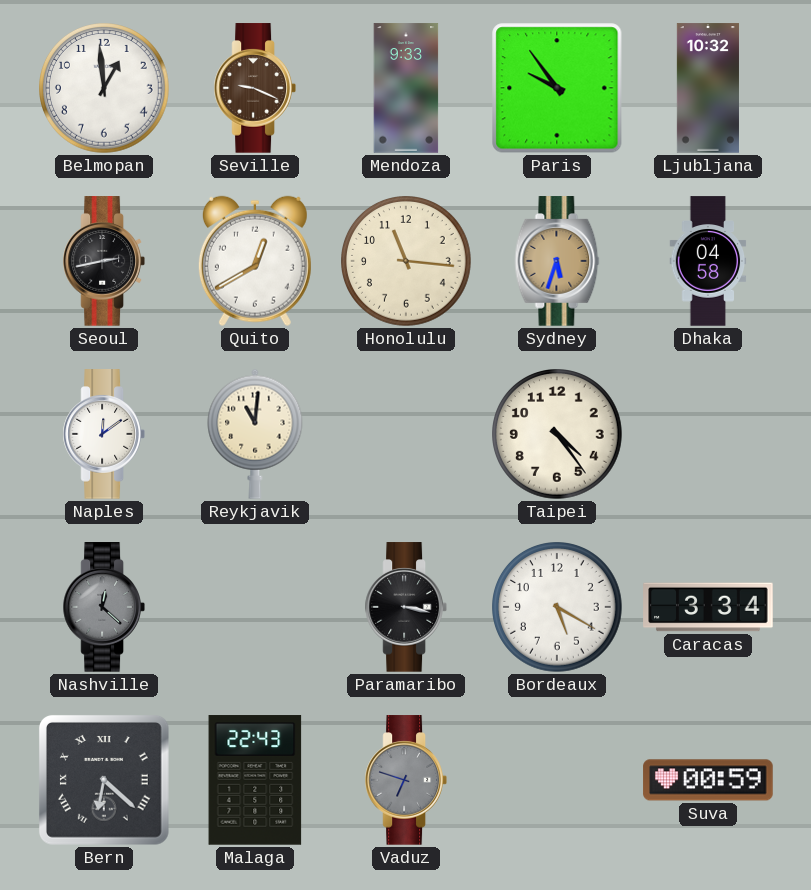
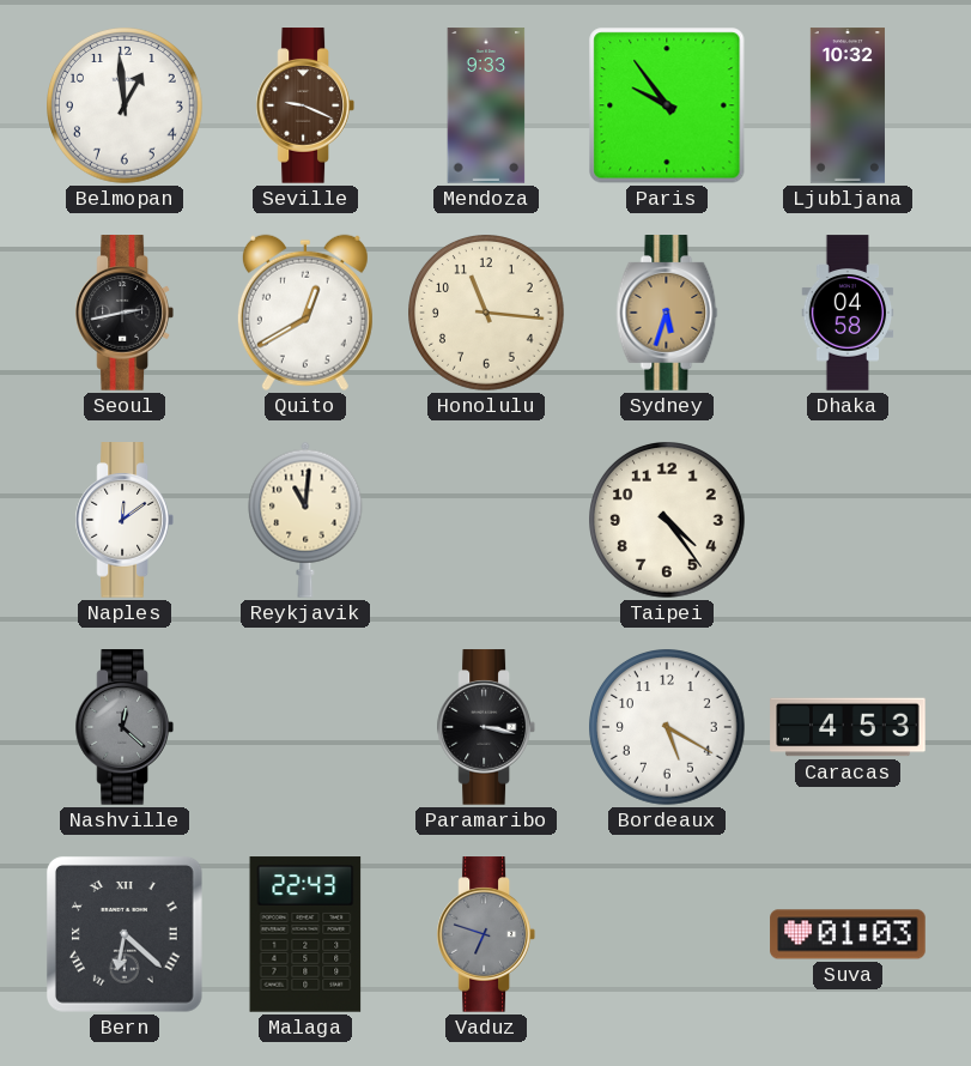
Caracas: 3:34 -> 4:53
Suva: 00:59 -> 01:03
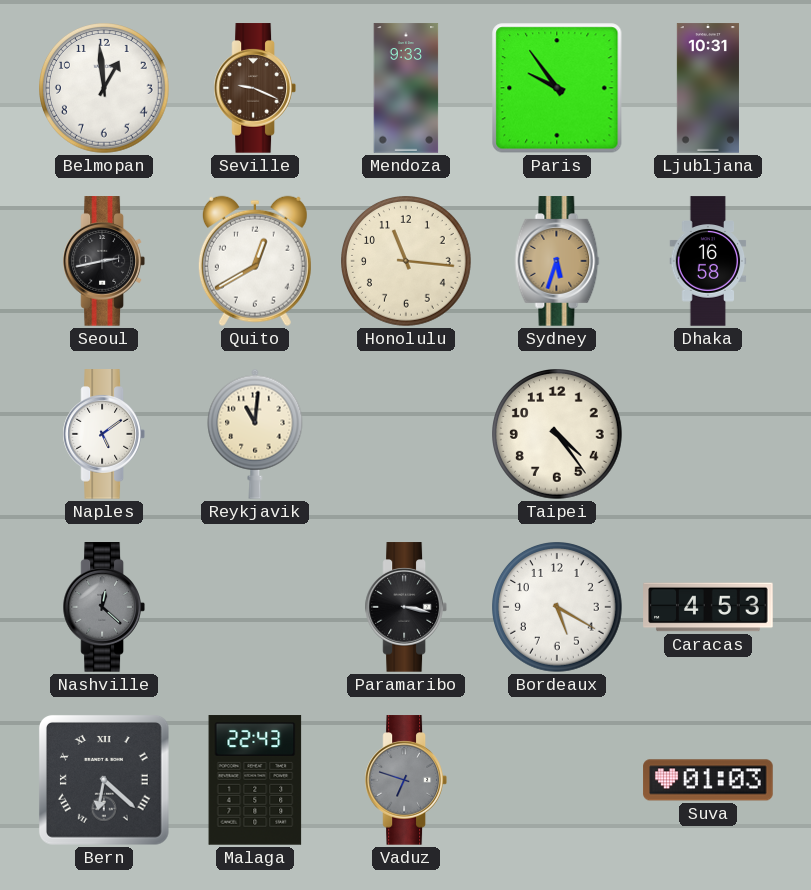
Ljubljana: 10:32 -> 10:31
Dhaka: 04:58 -> 16:58
Naples: 12:09 -> 5:09
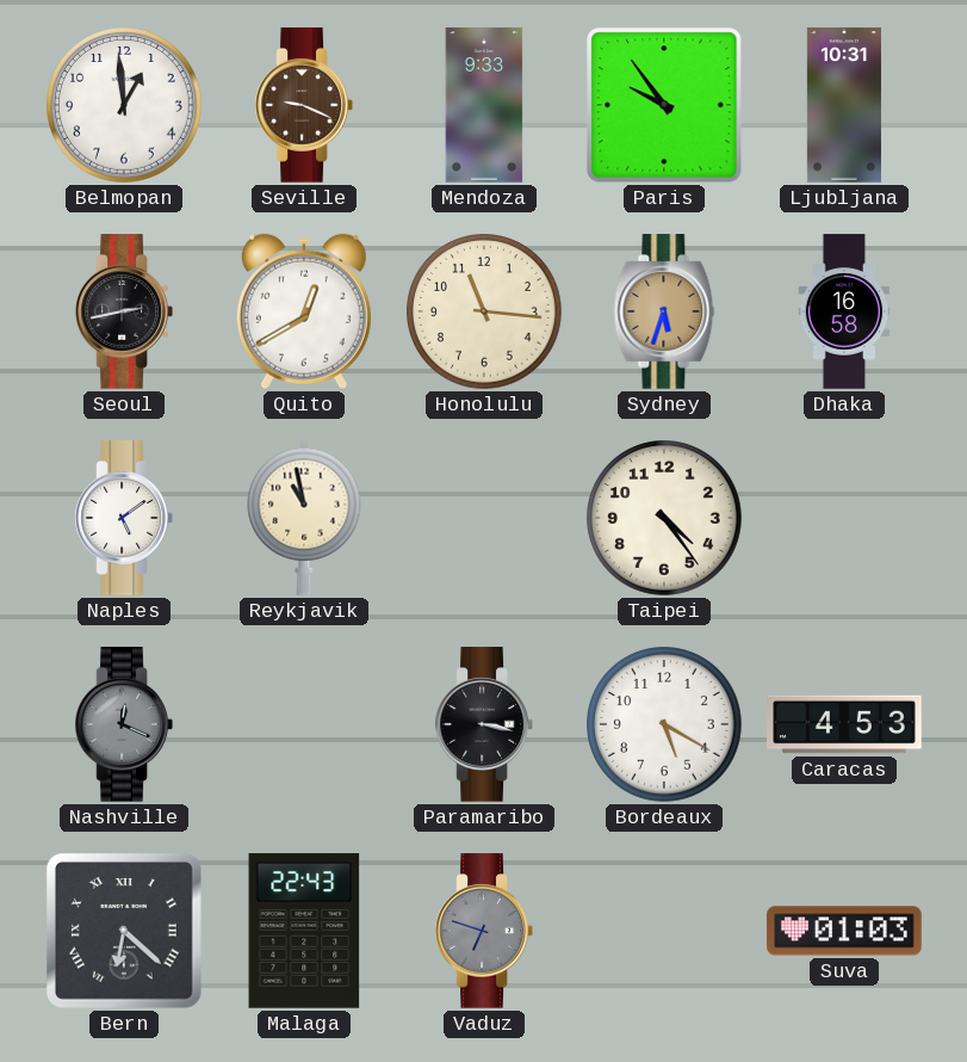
Reykjavik: 11:01 -> 10:58
Nashville: 12:22 -> 12:19
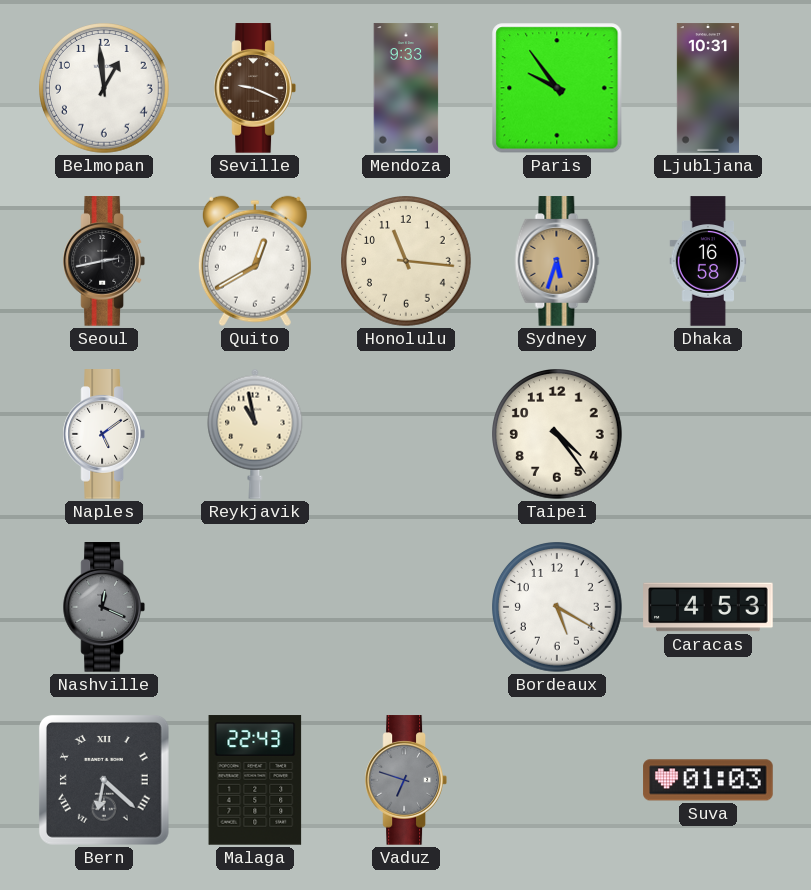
Paramaribo: 3:17 -> none
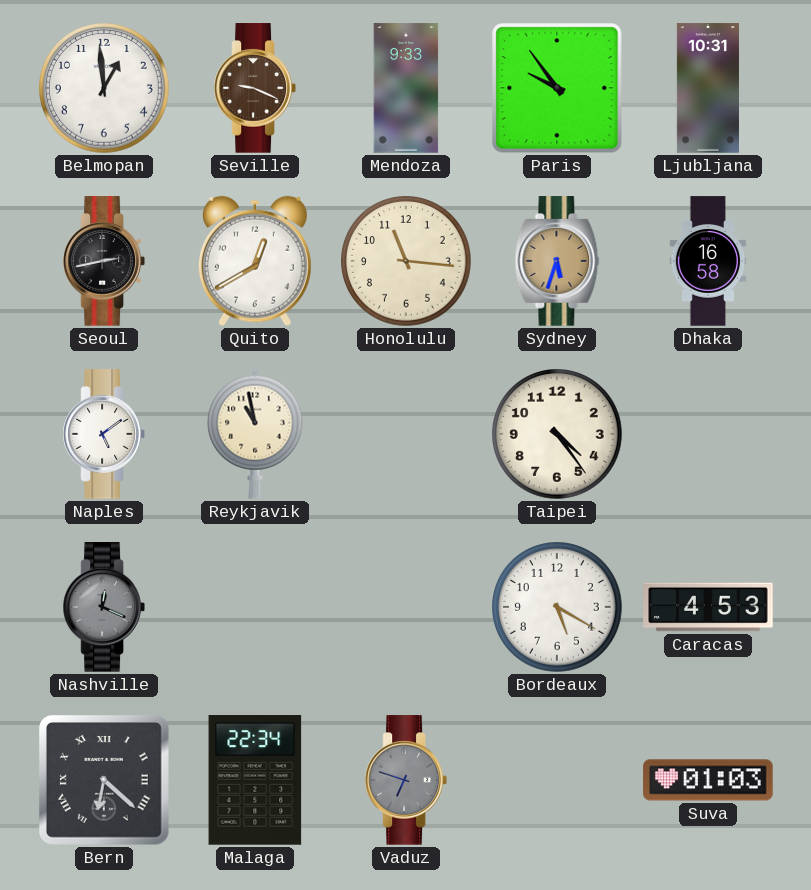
Malaga: 22:43 -> 22:34
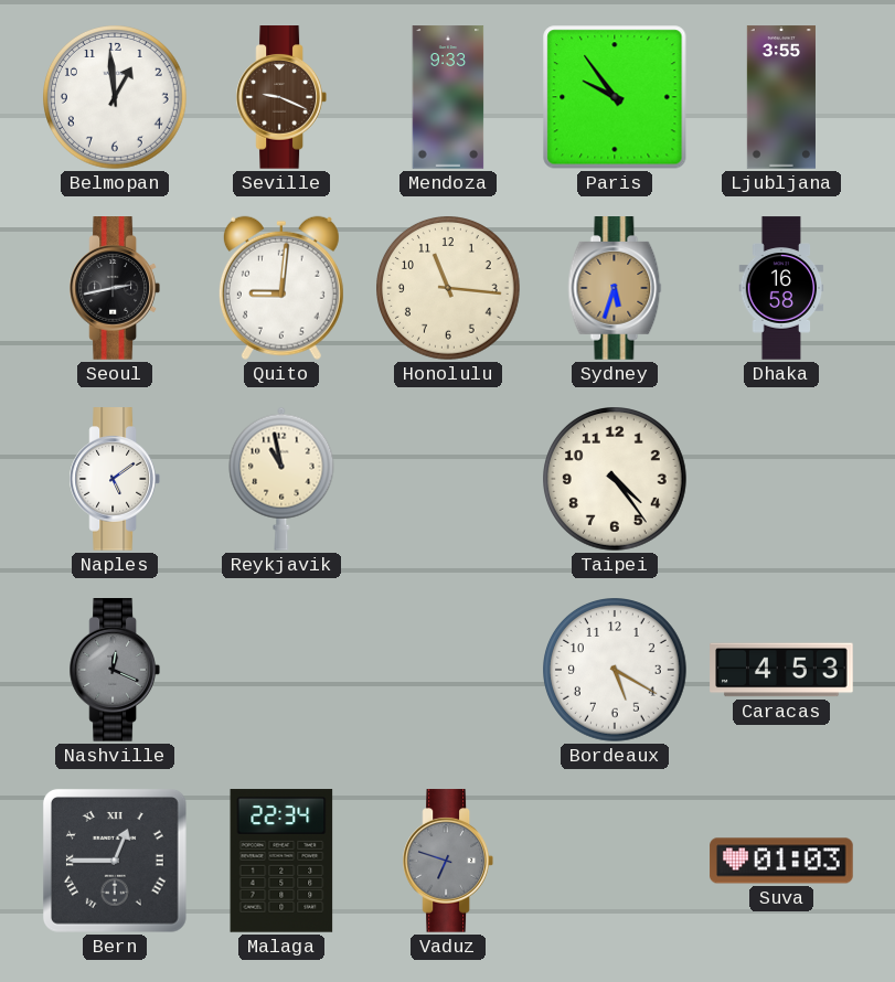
Ljubljana: 10:31 -> 3:55
Quito: 12:40 -> 9:01
Bern: 6:22 -> 12:45
